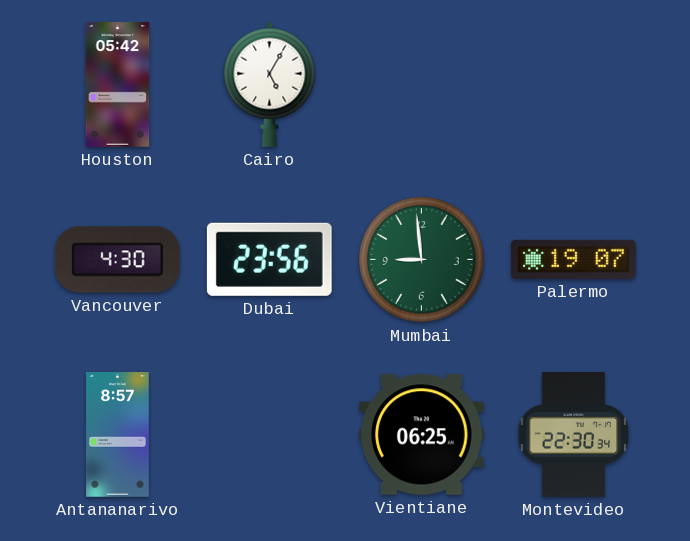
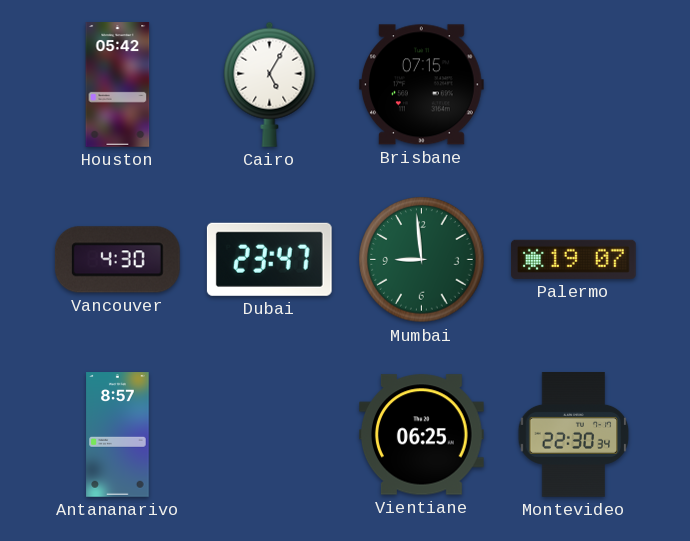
Brisbane: none -> 07:15
Dubai: 23:56 -> 23:47
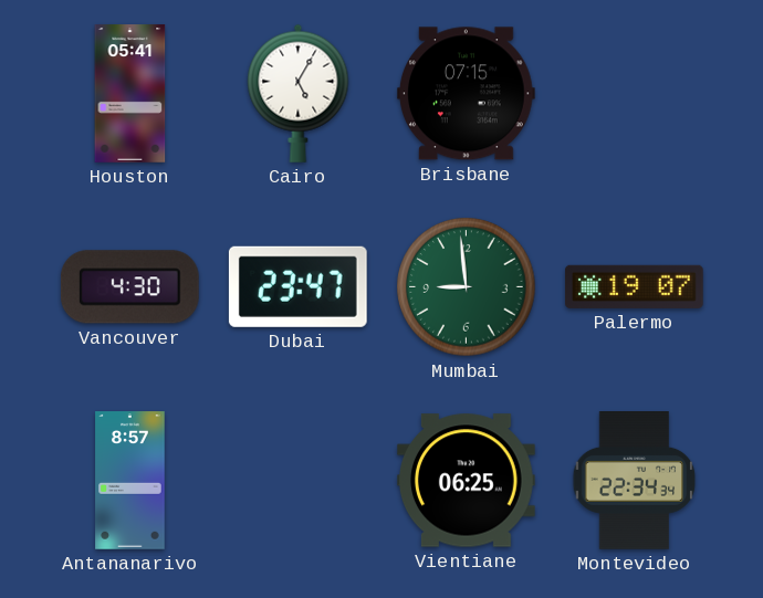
Houston: 05:42 -> 05:41
Montevideo: 22:30 -> 22:34
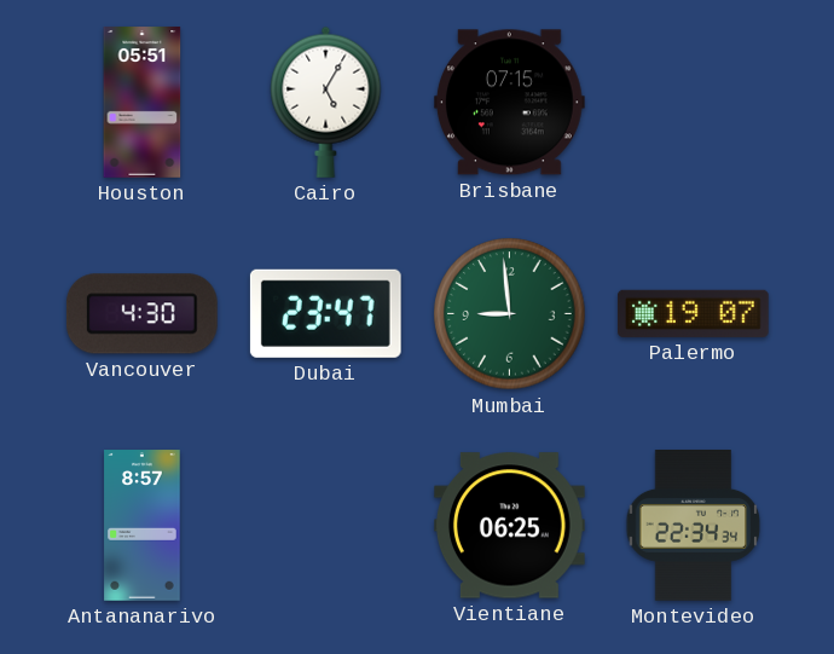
Houston: 05:41 -> 05:51
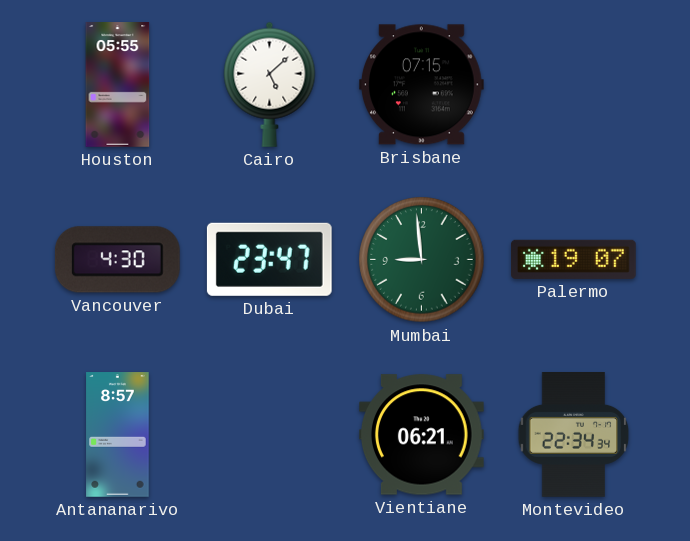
Houston: 05:51 -> 05:55
Cairo: 5:05 -> 5:08
Vientiane: 06:25 -> 06:21
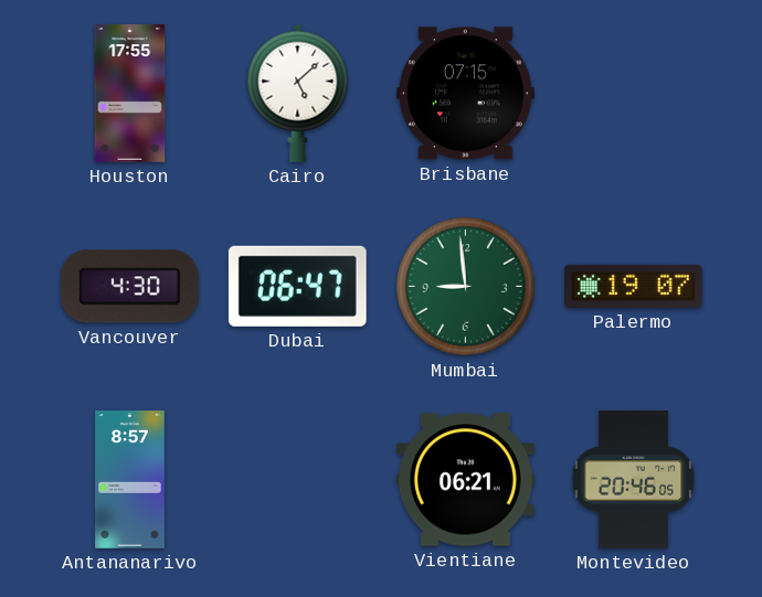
Houston: 05:55 -> 17:55
Dubai: 23:47 -> 06:47
Montevideo: 22:34 -> 20:46
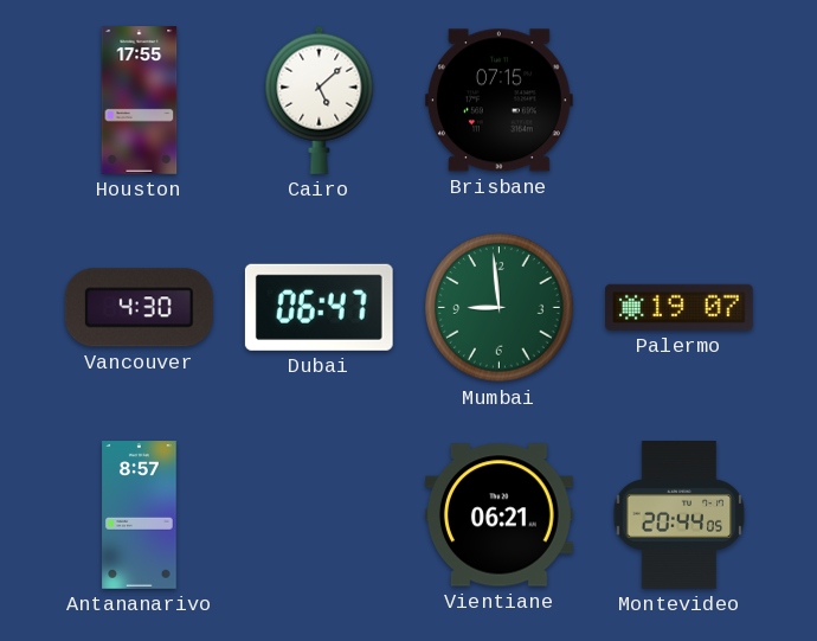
Montevideo: 20:46 -> 20:44
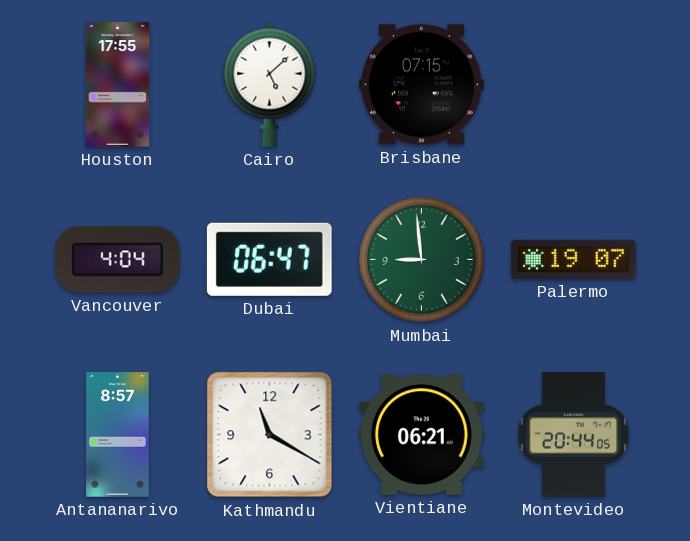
Vancouver: 4:30 -> 4:04
Kathmandu: none -> 11:20
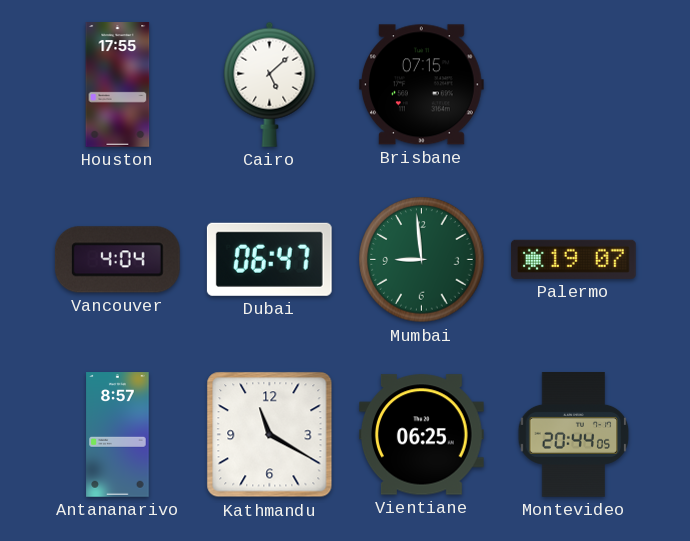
Vientiane: 06:21 -> 06:25
